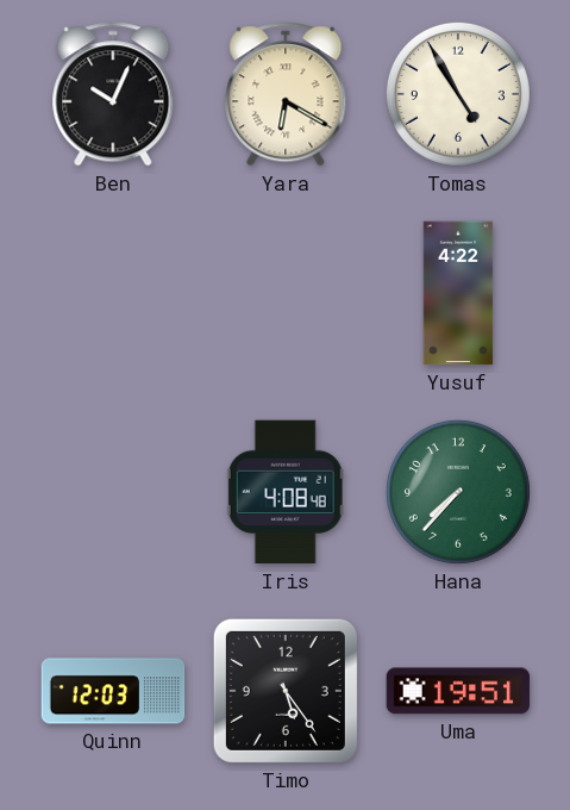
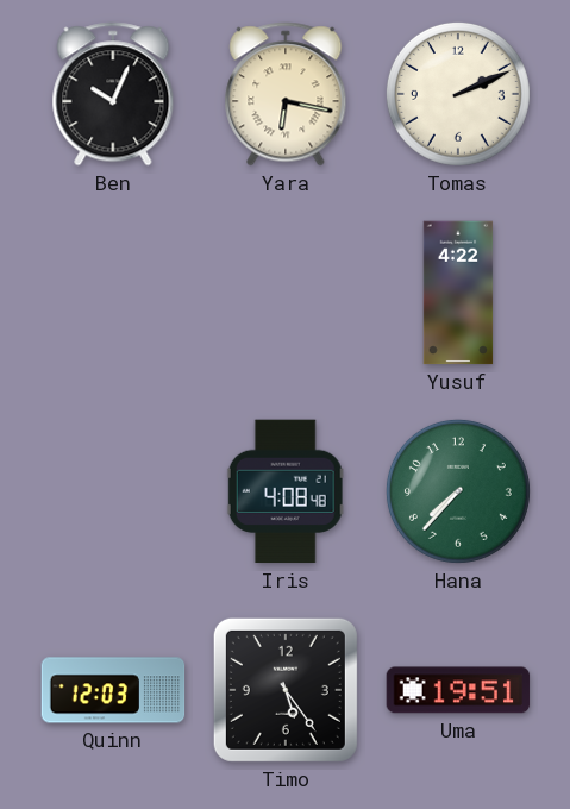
Yara: 6:20 -> 6:17
Tomas: 4:55 -> 2:11
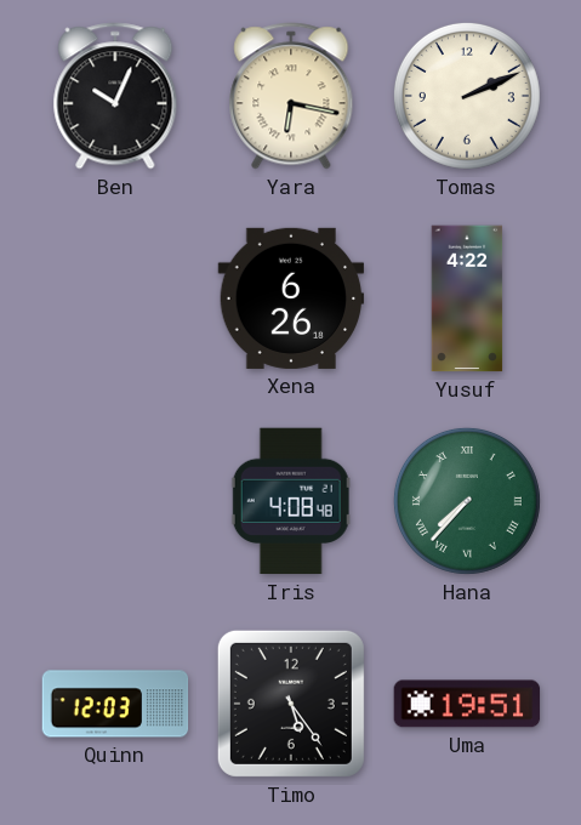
Xena: none -> 6:26
Hana numerals: Arabic -> Roman
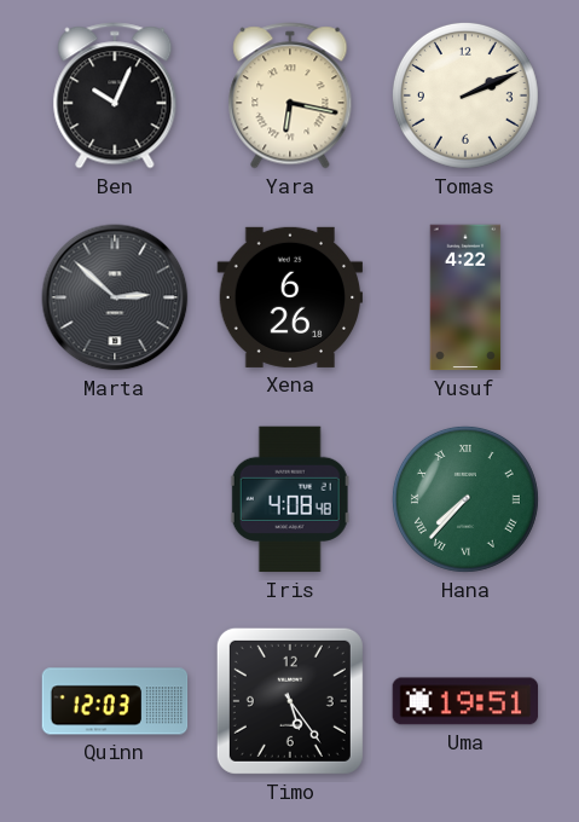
Marta: none -> 2:52
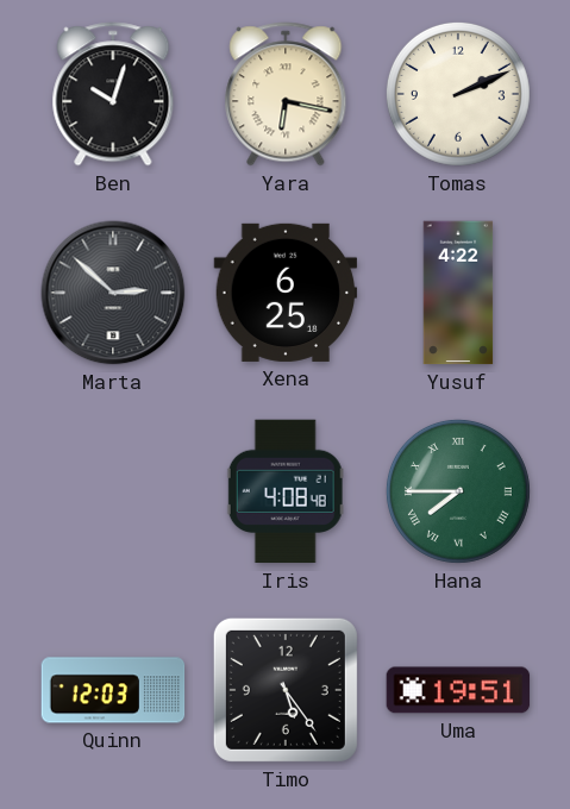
Ben: 10:04 -> 10:03
Xena: 6:26 -> 6:25
Hana: 7:37 -> 7:45
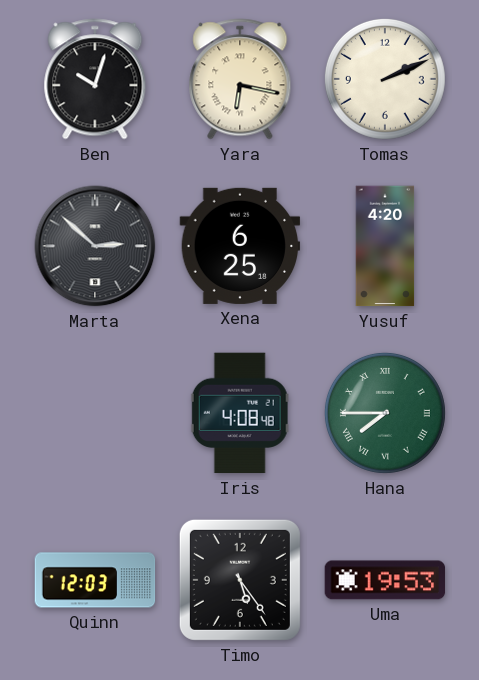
Yusuf: 4:22 -> 4:20
Uma: 19:51 -> 19:53
